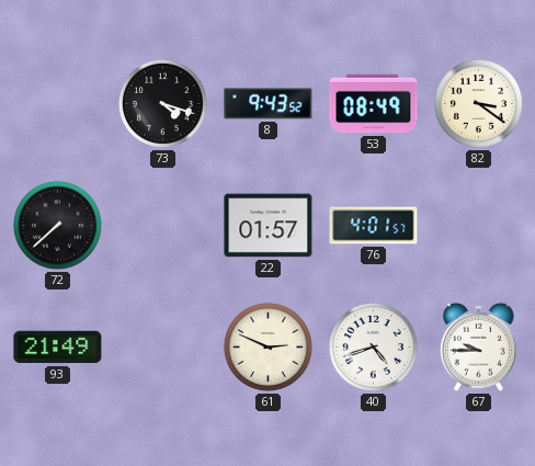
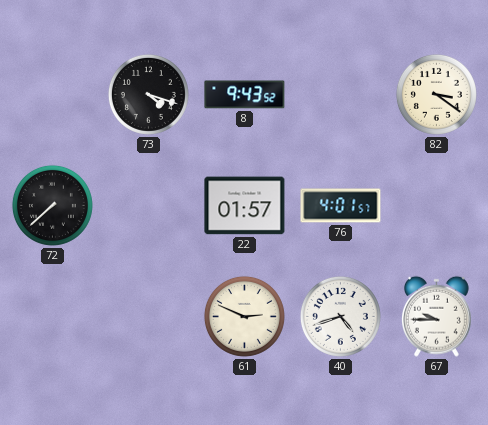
53: 08:49 -> none
93: 21:49 -> none
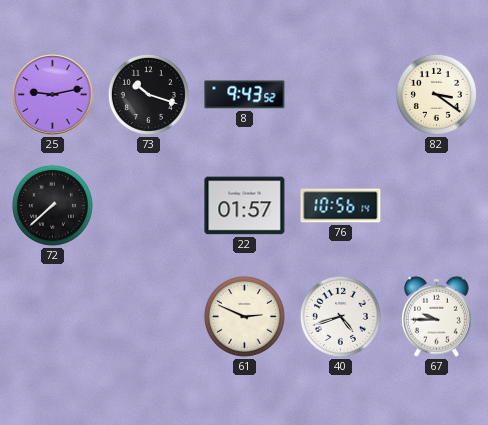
25: none -> 9:13
73: 4:18 -> 10:18
76: 4:01 -> 10:56
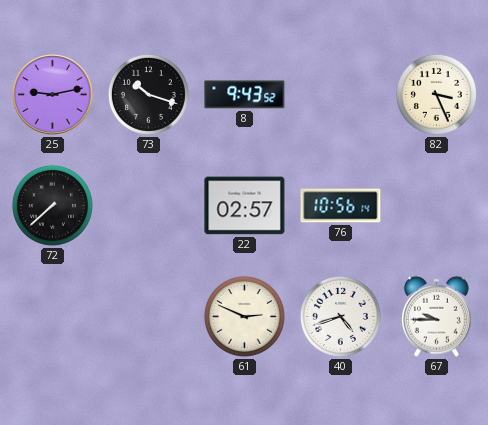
82: 3:21 -> 3:26
22: 01:57 -> 02:57
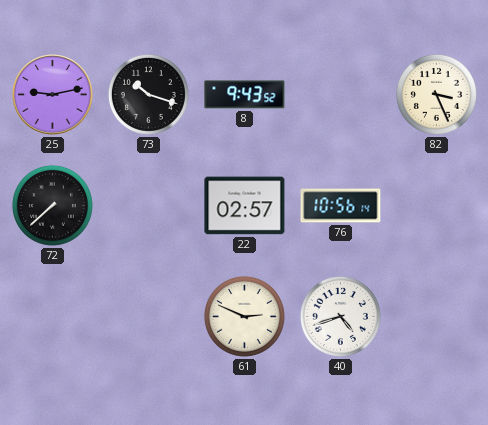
67: 9:45 -> none
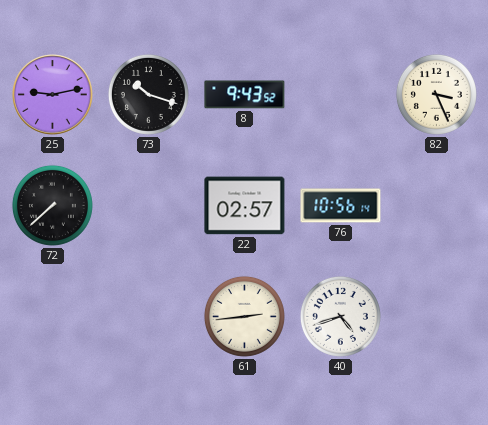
61: 2:49 -> 2:44
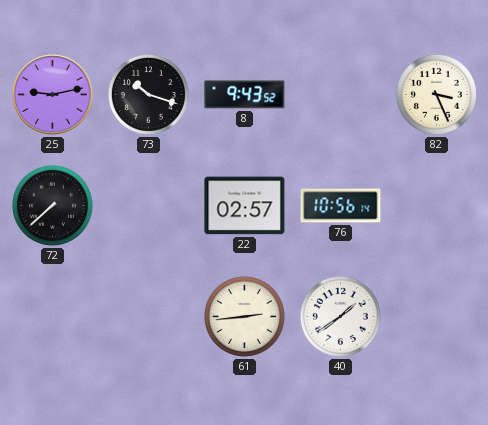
40: 4:42 -> 1:39
